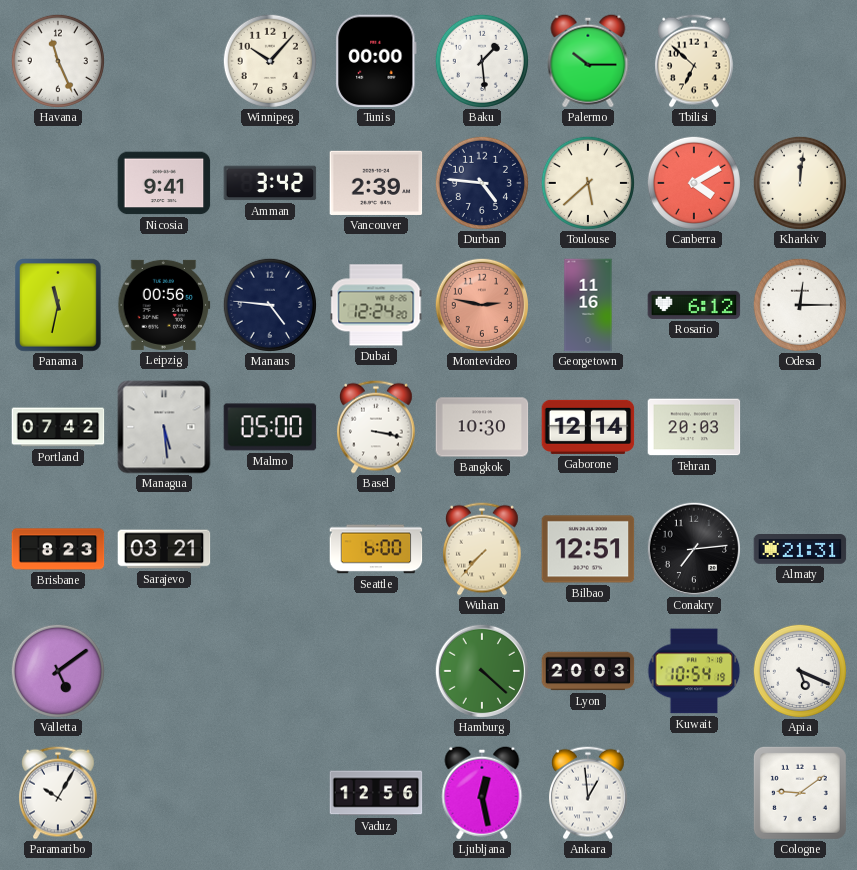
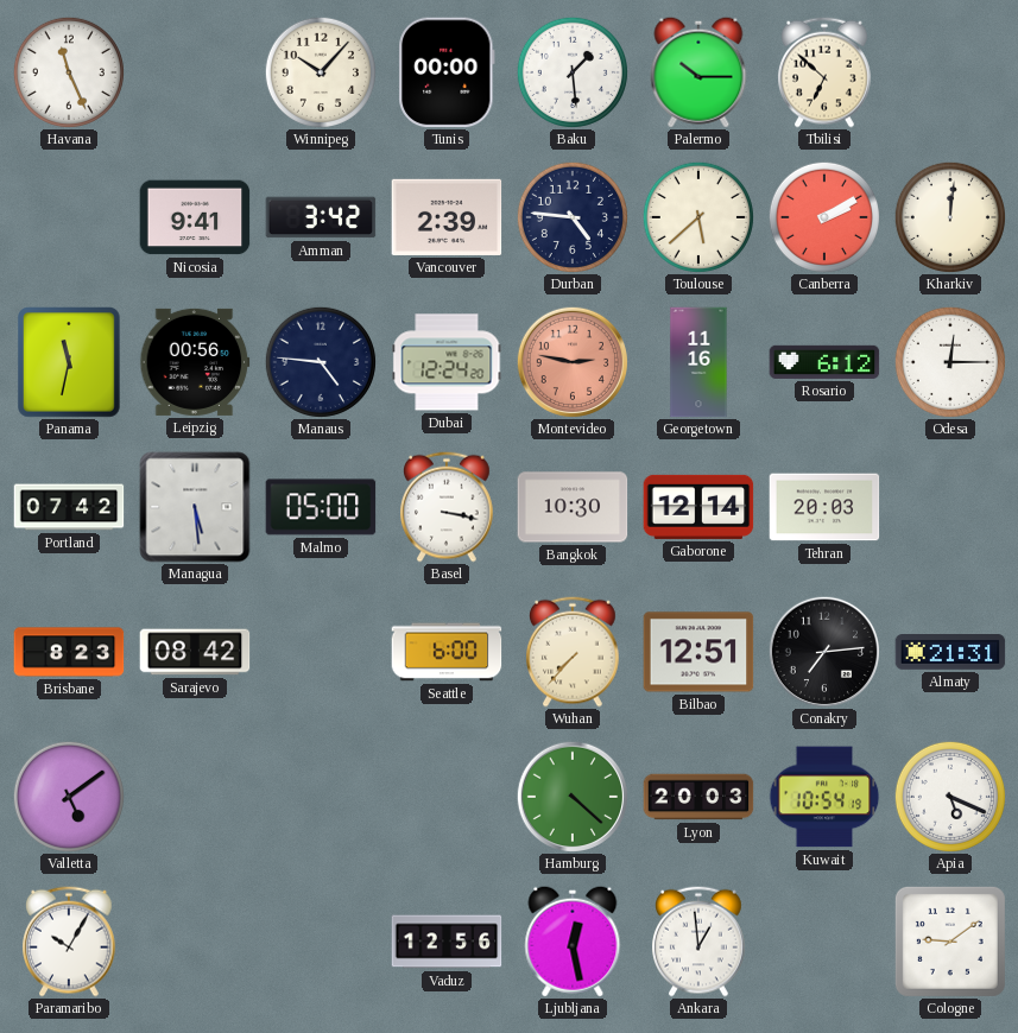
Canberra: 4:10 -> 2:10
Sarajevo: 03:21 -> 08:42
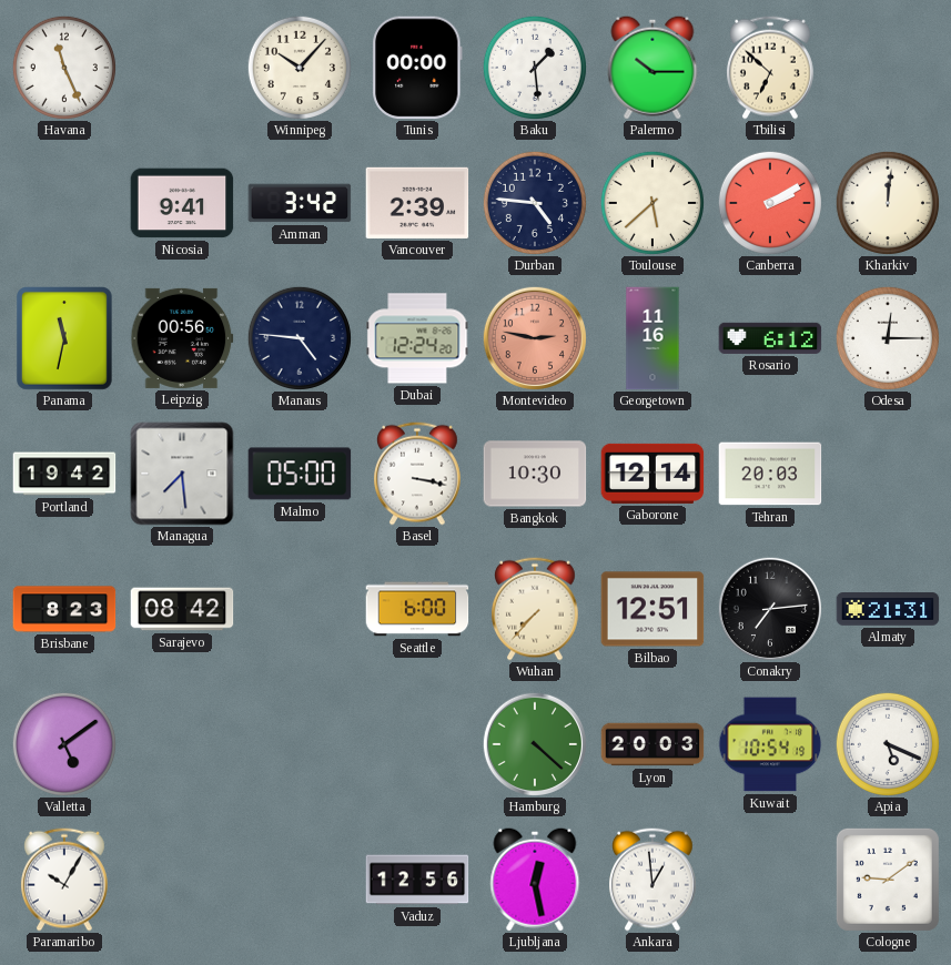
Portland: 07:42 -> 19:42
Managua: 5:29 -> 7:29
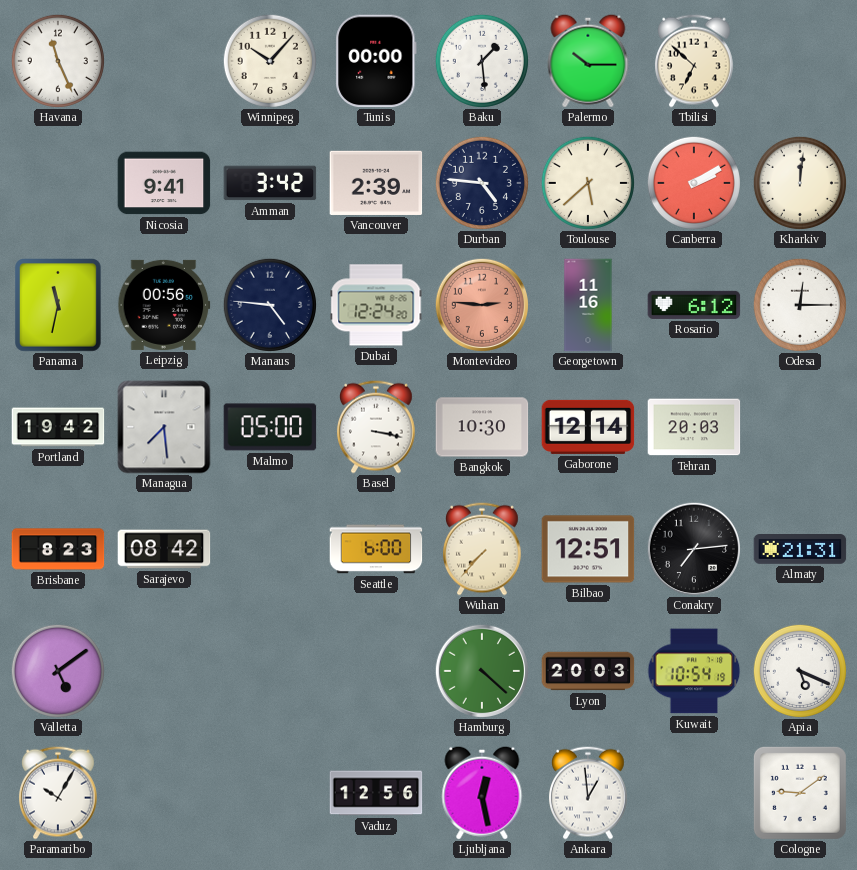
Montevideo: 2:47 -> 2:46
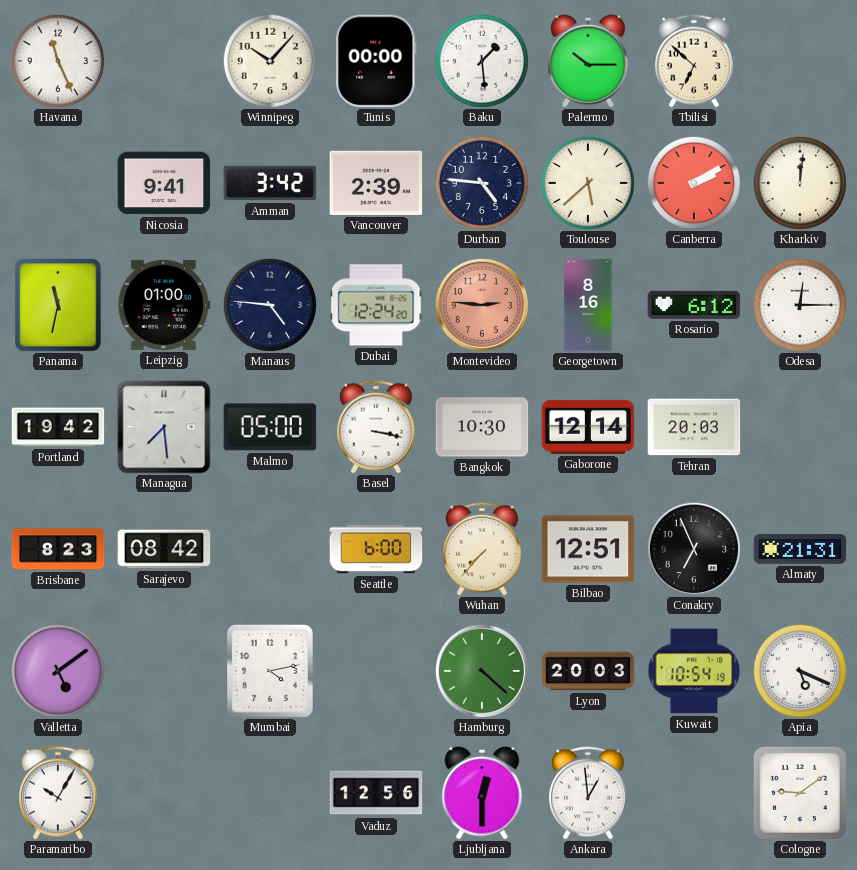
Leipzig: 00:56 -> 01:00
Georgetown: 11:16 -> 8:16
Conakry: 7:14 -> 6:56
Mumbai: none -> 4:13
Ljubljana: 12:28 -> 12:30
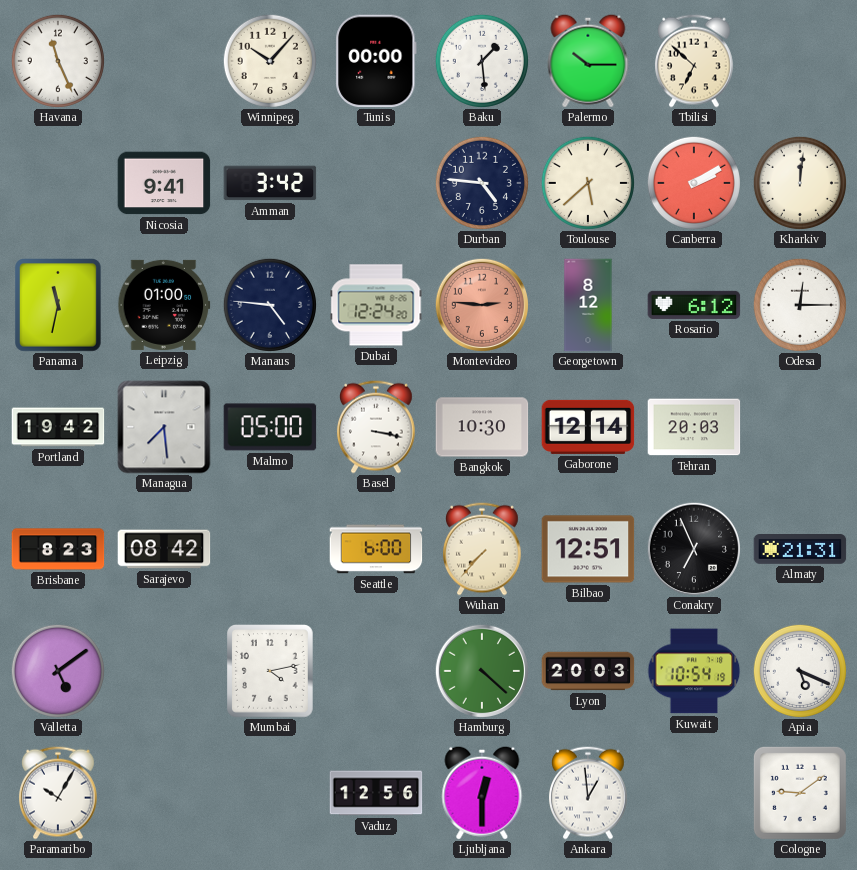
Vancouver: 2:39 -> none
Georgetown: 8:16 -> 8:12
